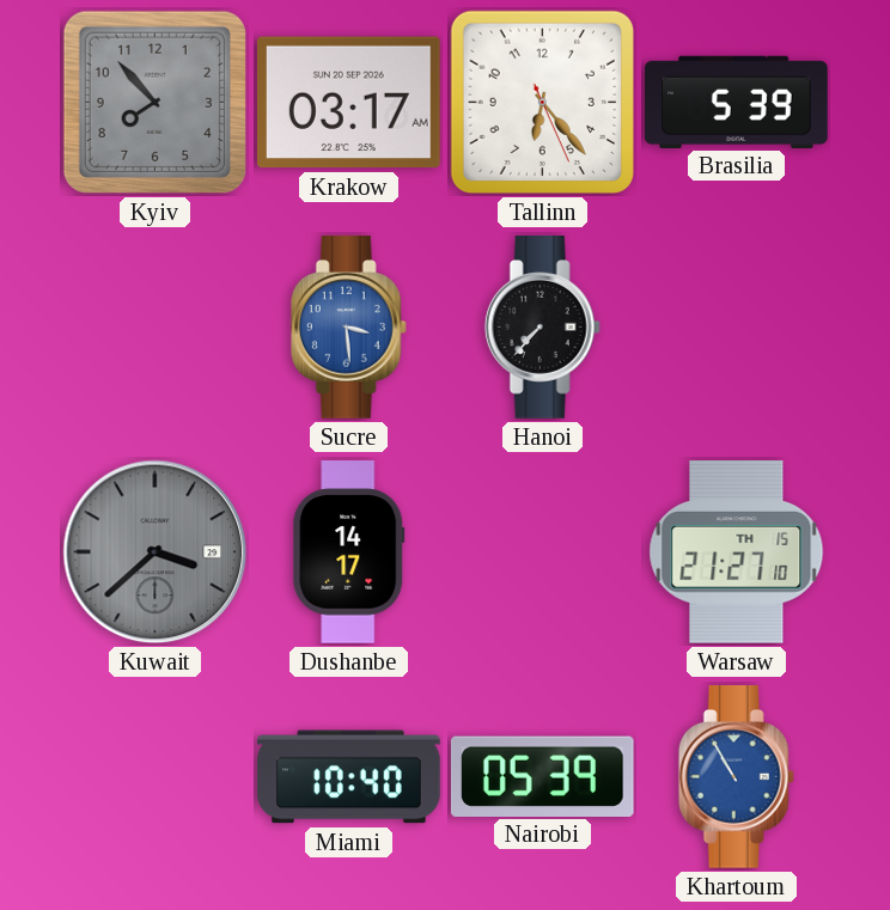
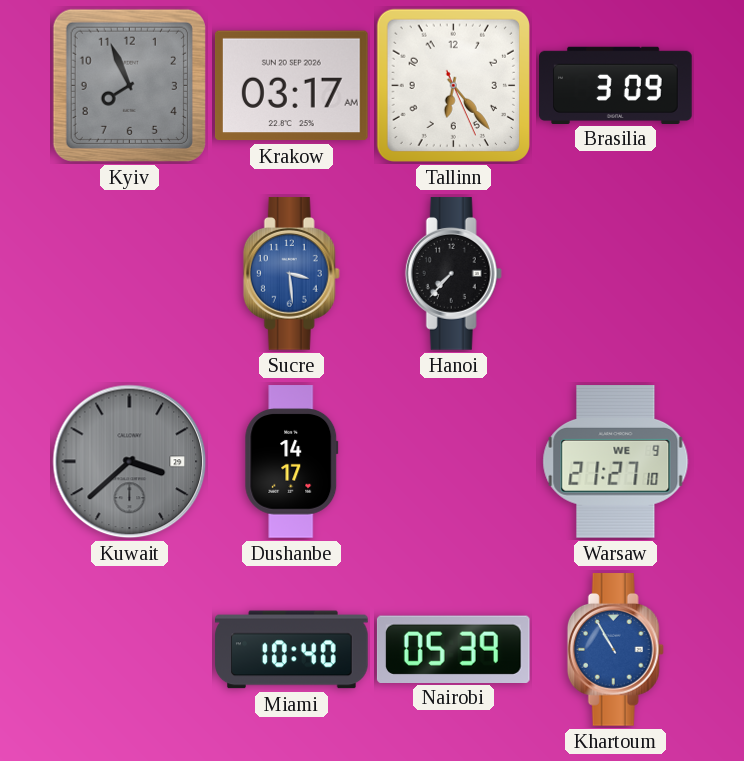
Kyiv: 7:53 -> 7:56
Brasilia: 5:39 -> 3:09
Warsaw date: TH 15 -> WE 9
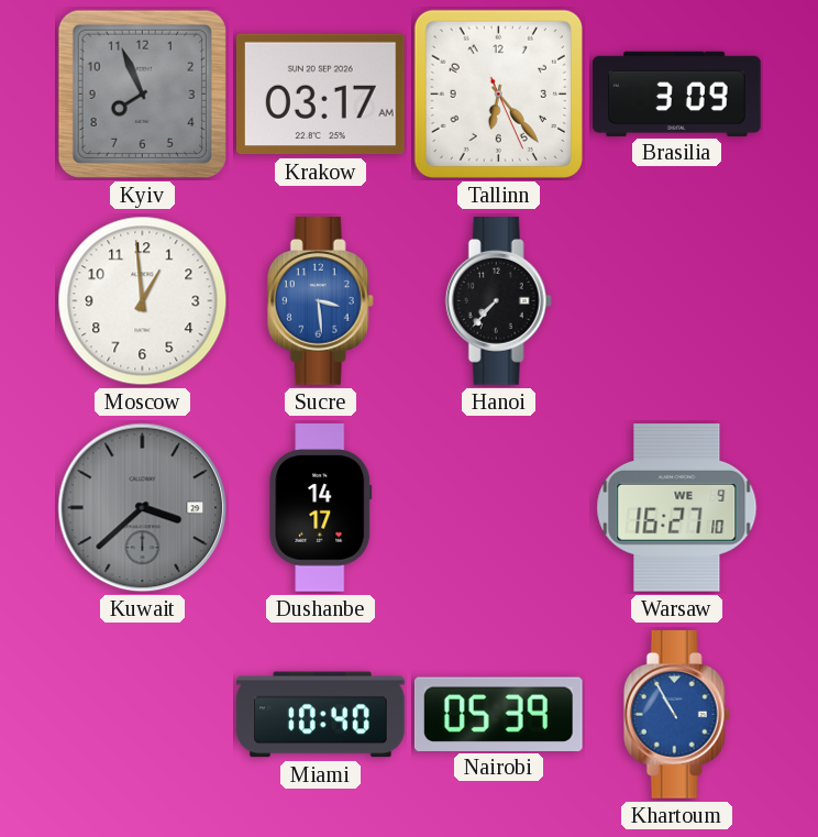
Moscow: none -> 12:59
Warsaw: 21:27 -> 16:27
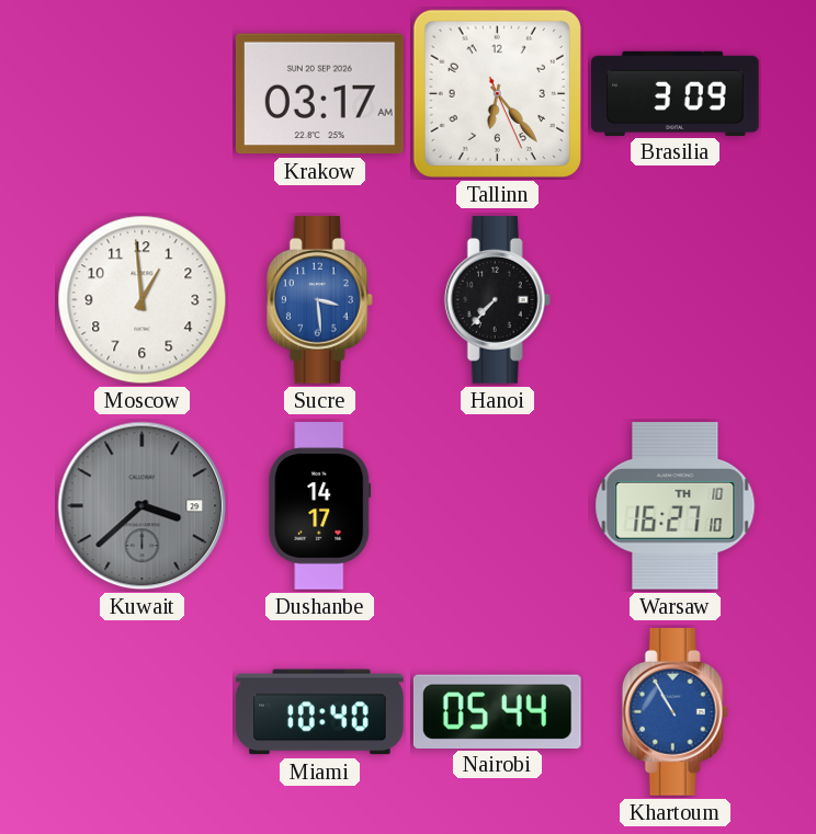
Kyiv: 7:56 -> none
Warsaw date: WE 9 -> TH 10
Nairobi: 05:39 -> 05:44
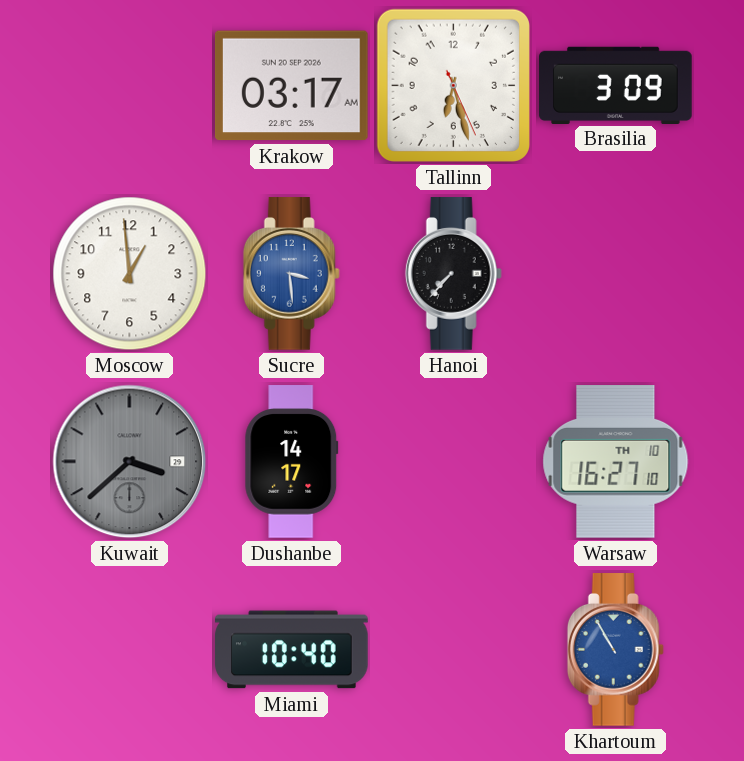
Tallinn: 6:23 -> 6:27
Nairobi: 05:44 -> none
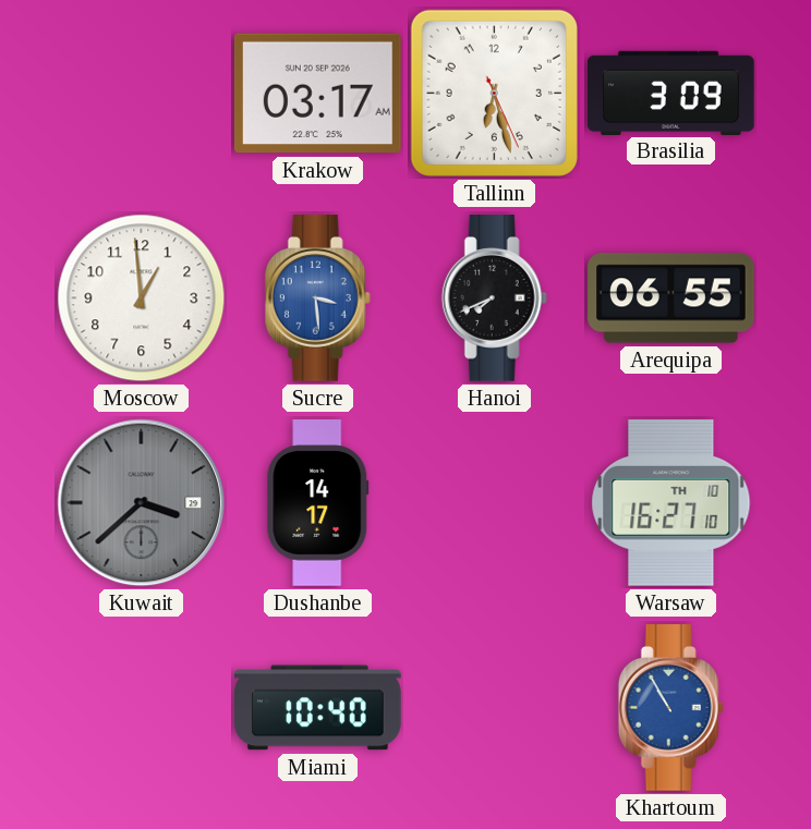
Hanoi: 7:37 -> 7:41
Arequipa: none -> 06:55
